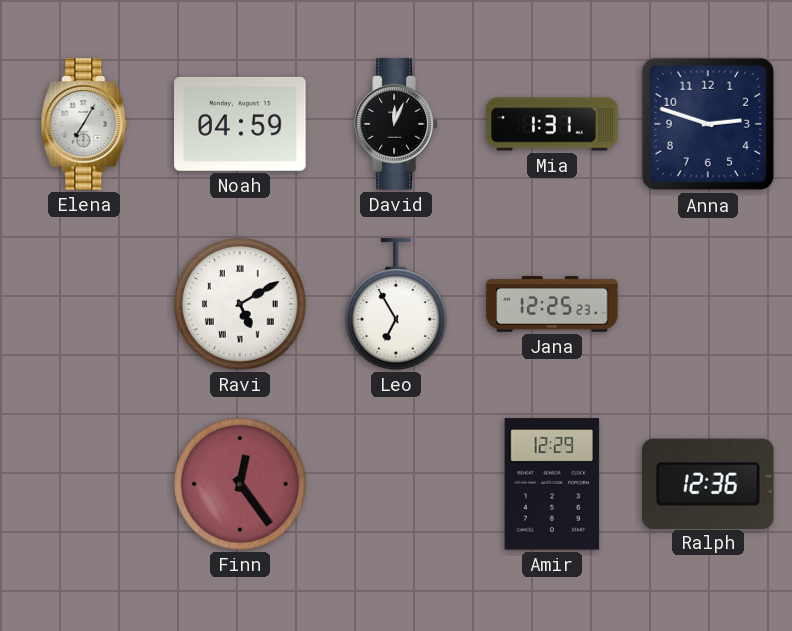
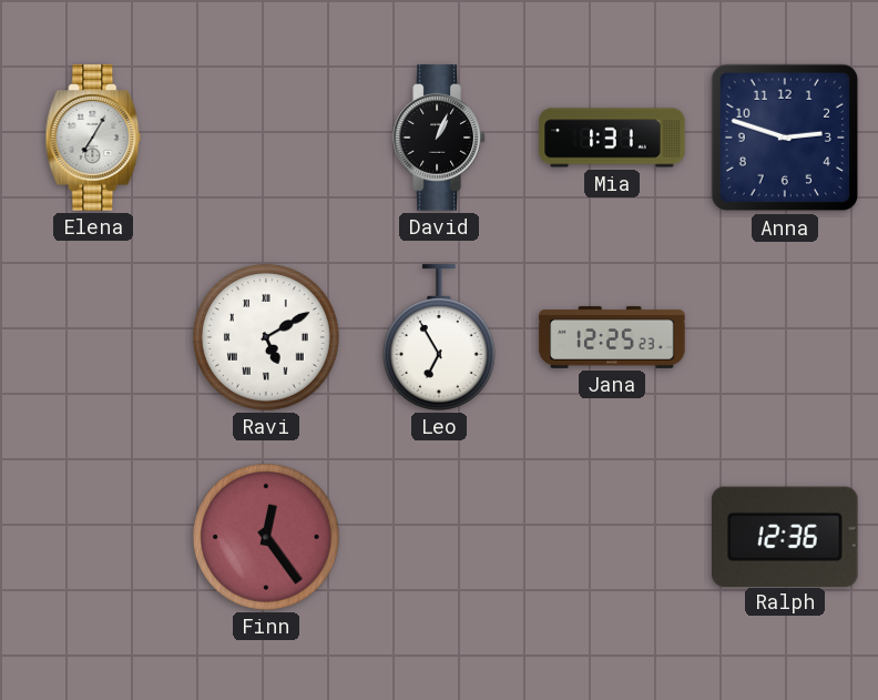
Noah: 04:59 -> none
David: 12:04 -> 1:04
Amir: 12:29 -> none
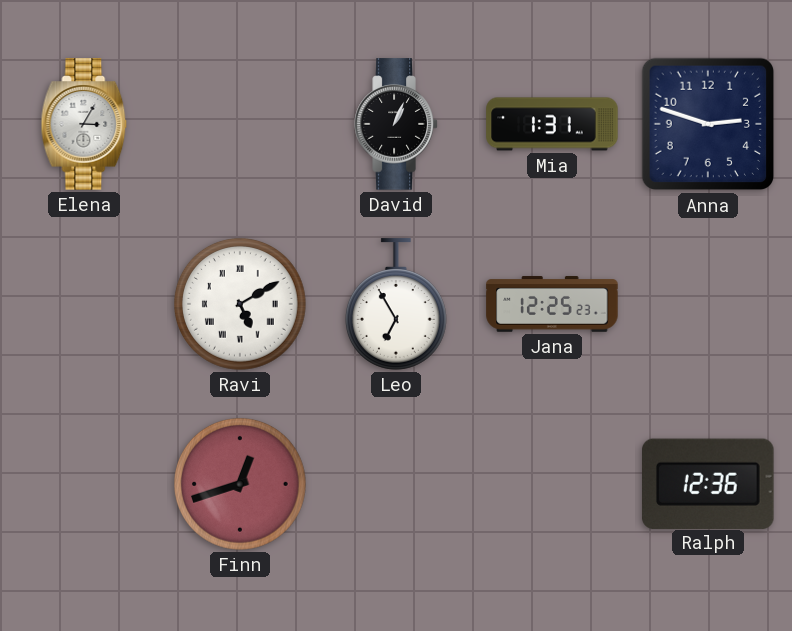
Elena: 7:05 -> 3:05
Finn: 12:24 -> 12:42
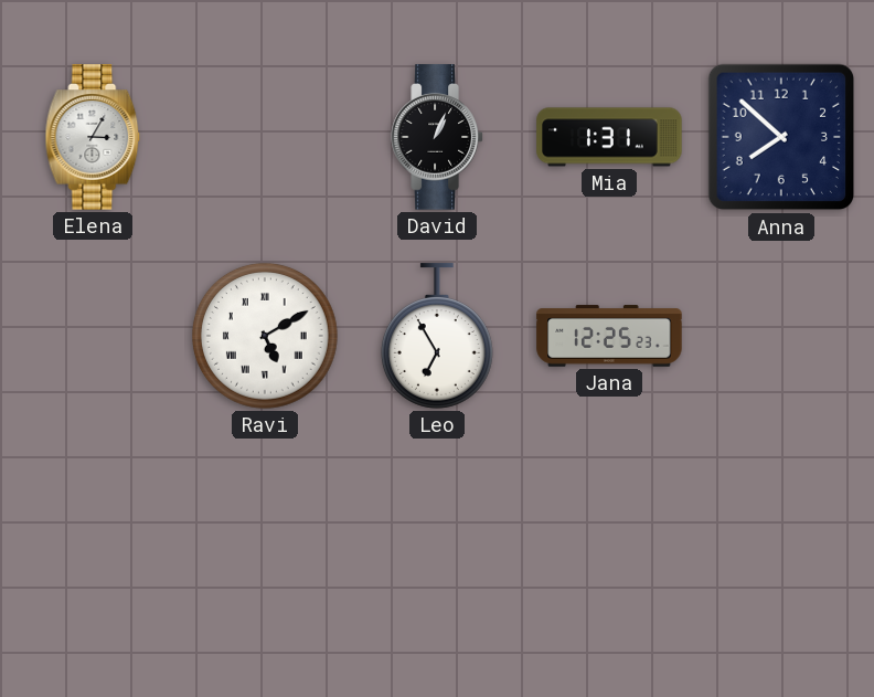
Anna: 2:48 -> 7:52
Finn: 12:42 -> none
Ralph: 12:36 -> none
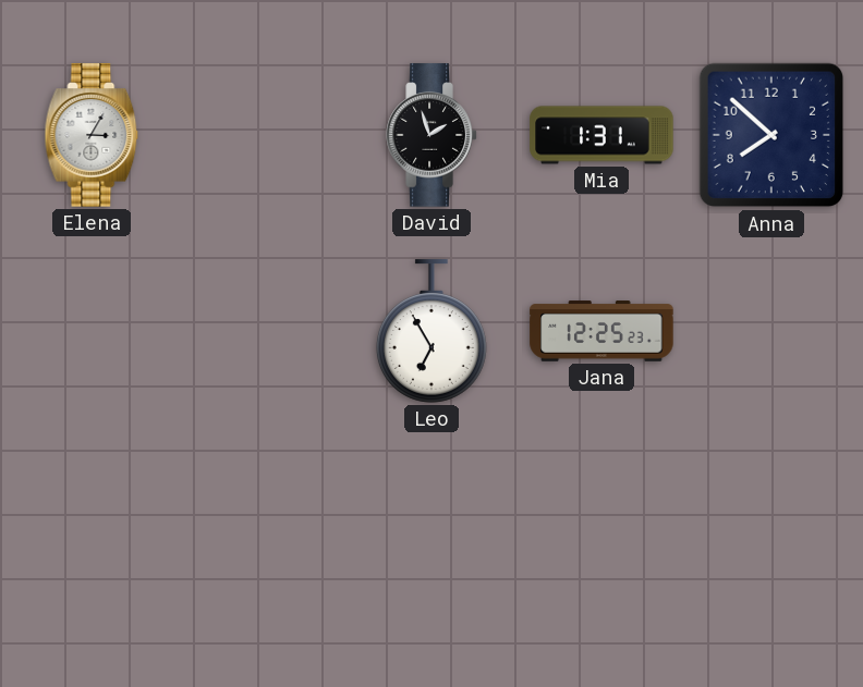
David: 1:04 -> 1:57
Ravi: 5:10 -> none
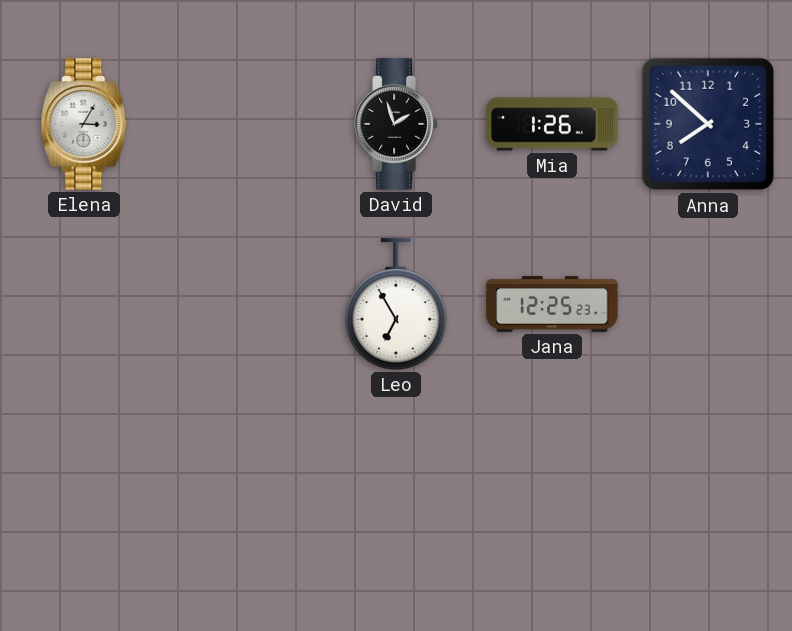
Mia: 1:31 -> 1:26
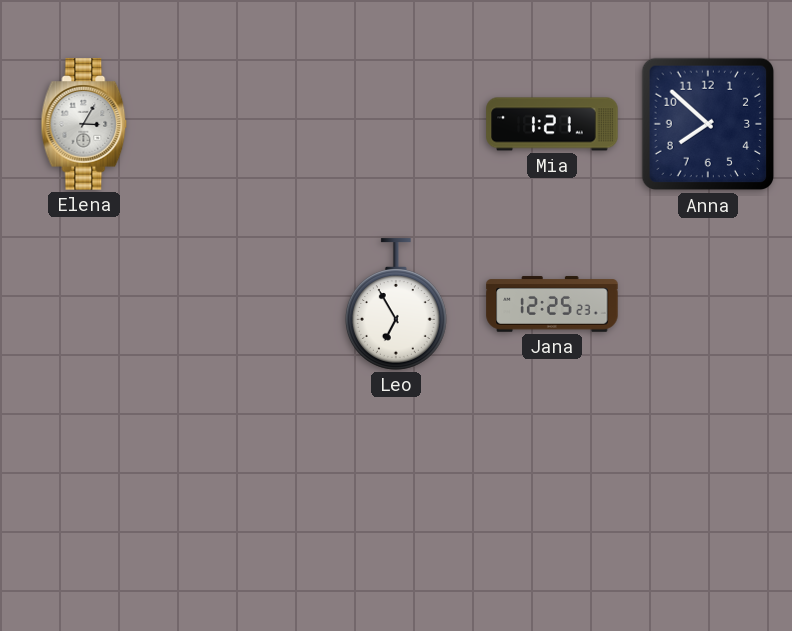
David: 1:57 -> none
Mia: 1:26 -> 1:21
